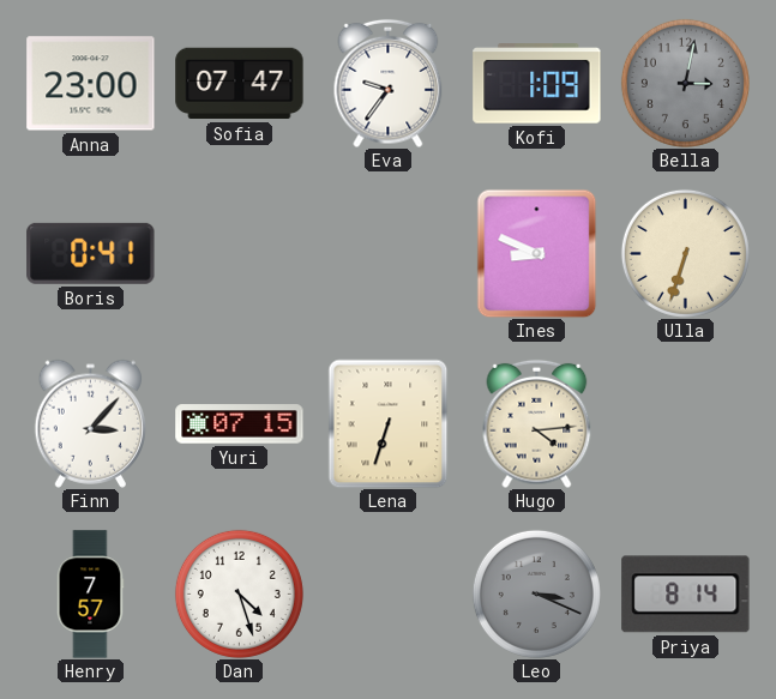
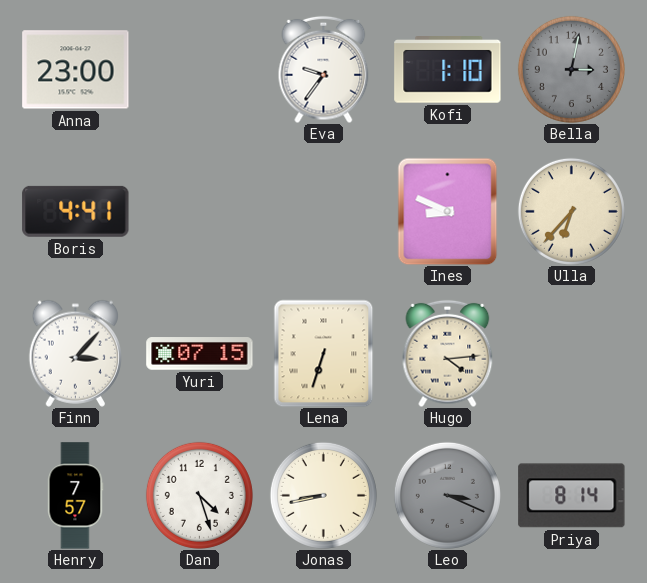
Sofia: 07:47 -> none
Kofi: 1:09 -> 1:10
Boris: 0:41 -> 4:41
Ulla: 6:33 -> 6:37
Jonas: none -> 8:43
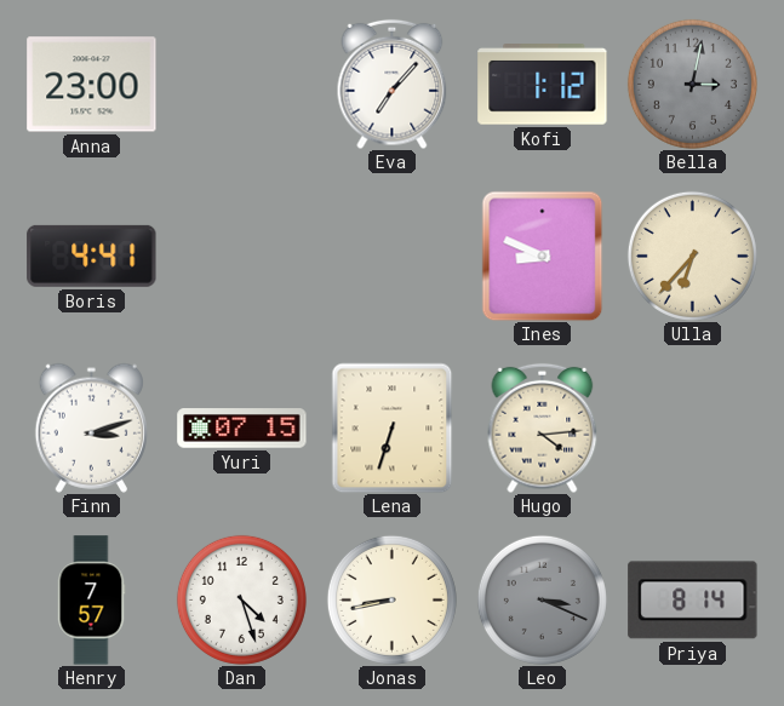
Eva: 9:36 -> 7:07
Kofi: 1:10 -> 1:12
Finn: 3:07 -> 3:12
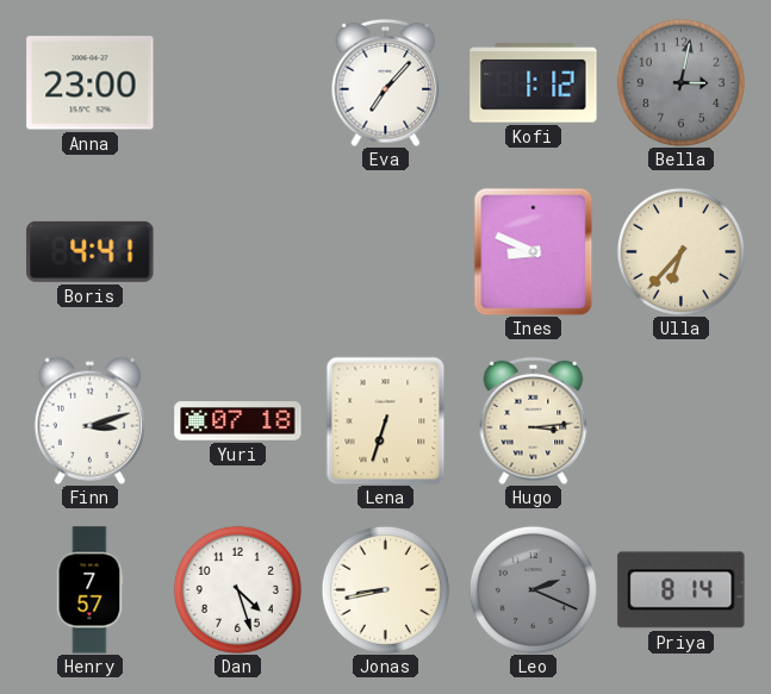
Yuri: 07:15 -> 07:18
Hugo: 4:14 -> 3:14
Leo: 3:19 -> 2:19
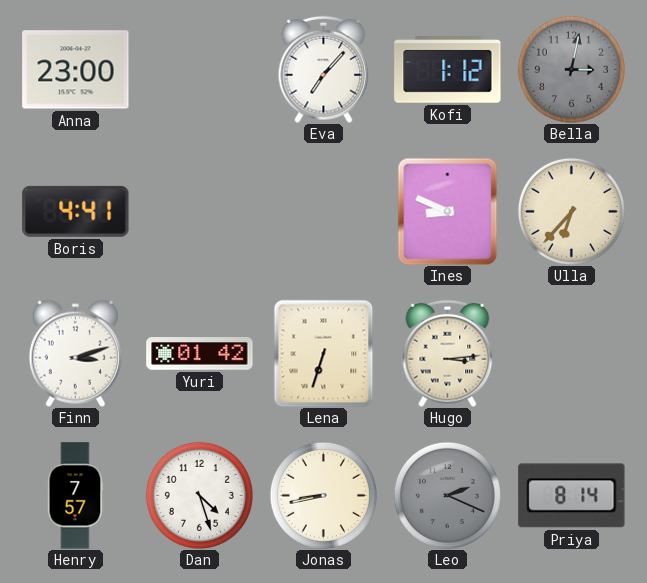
Yuri: 07:18 -> 01:42
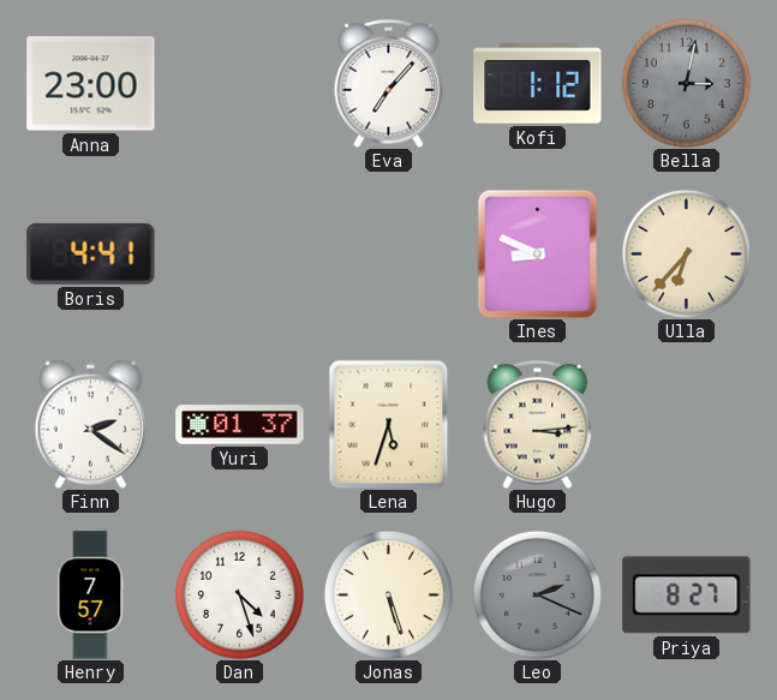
Finn: 3:12 -> 2:21
Yuri: 01:42 -> 01:37
Lena: 6:33 -> 5:33
Jonas: 8:43 -> 5:27
Priya: 8:14 -> 8:27
